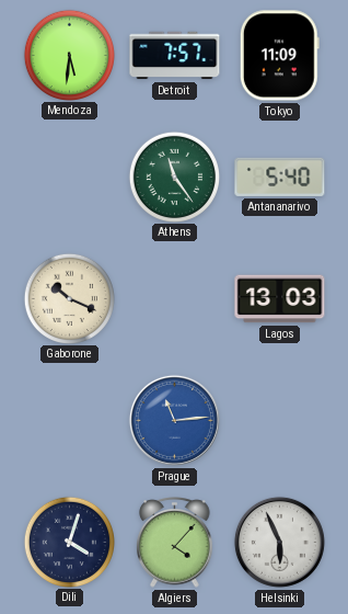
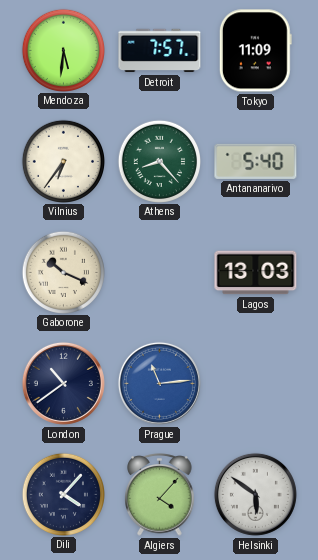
Vilnius: none -> 6:36
Athens: 11:24 -> 8:23
London: none -> 10:39
Dili: 4:03 -> 4:07
Helsinki: 5:56 -> 5:51
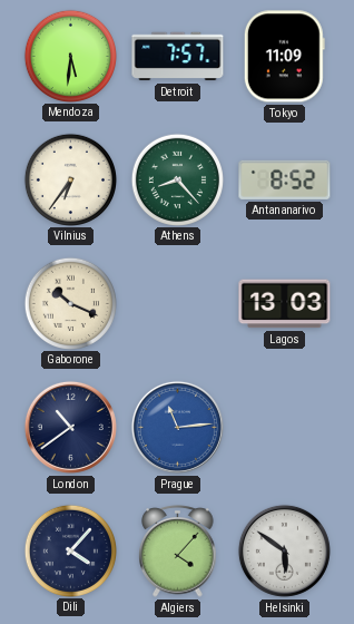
Antananarivo: 5:40 -> 8:52
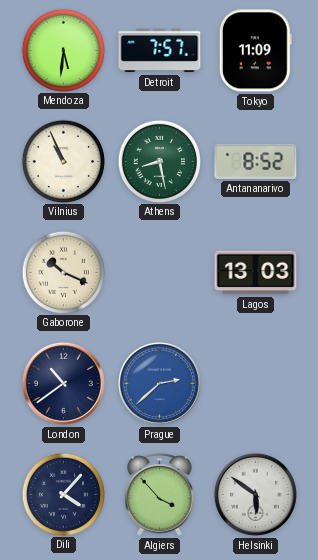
Vilnius: 6:36 -> 10:56
Athens: 8:23 -> 8:28
Prague: 11:14 -> 2:38
Algiers: 4:07 -> 3:53
